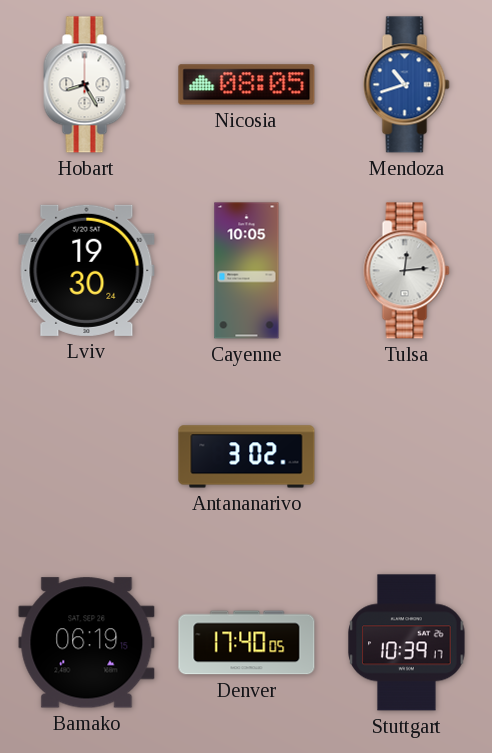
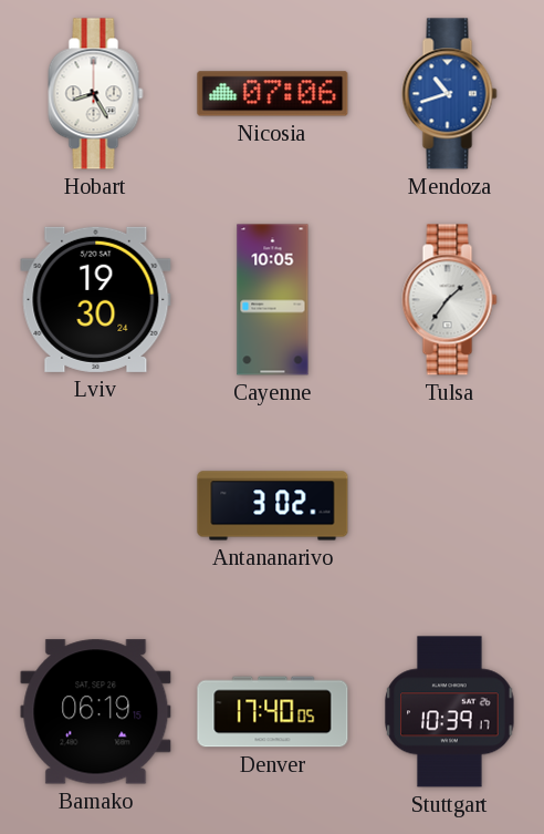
Nicosia: 08:05 -> 07:06
Tulsa: 12:14 -> 1:36
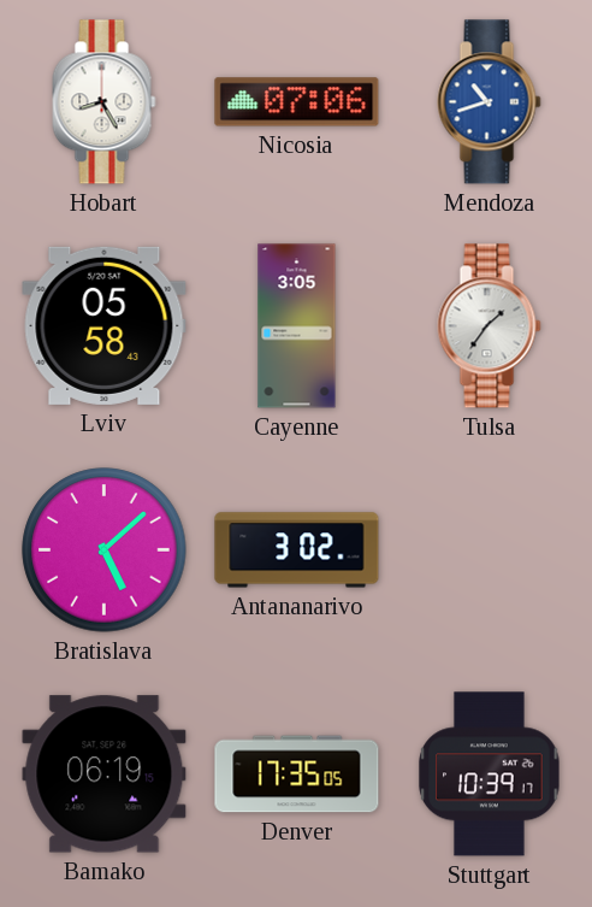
Lviv: 19:30 -> 05:58
Cayenne: 10:05 -> 3:05
Bratislava: none -> 5:08
Denver: 17:40 -> 17:35
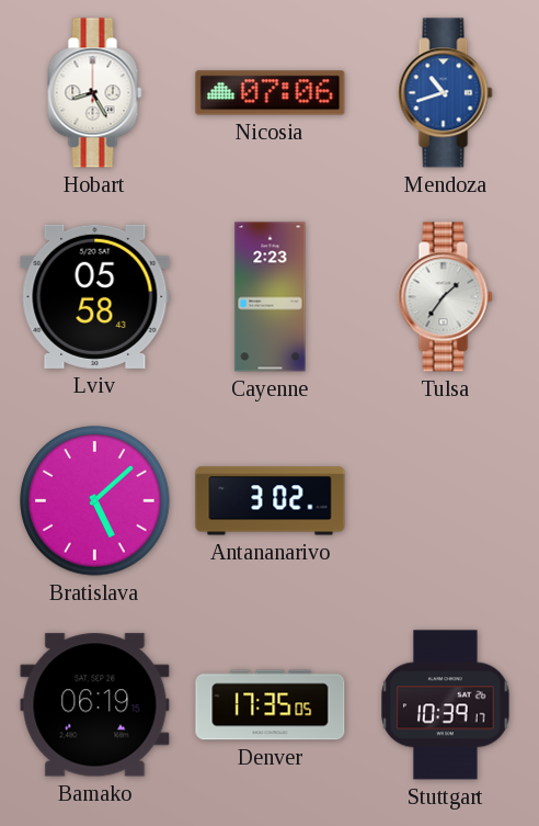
Cayenne: 3:05 -> 2:23
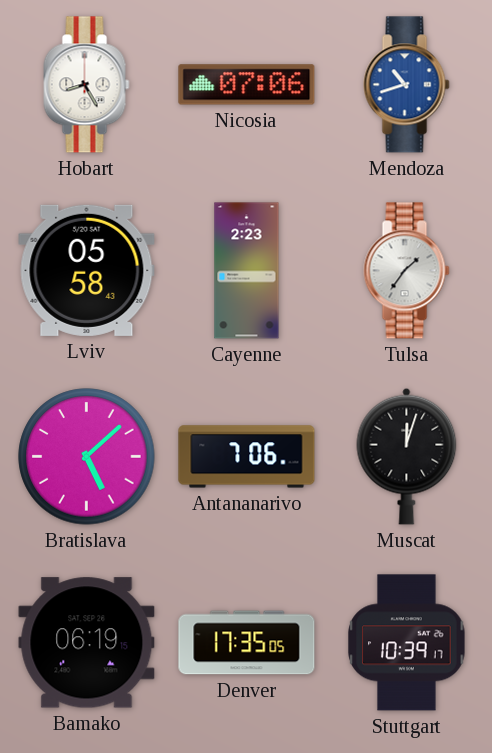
Antananarivo: 3:02 -> 7:06
Muscat: none -> 12:03
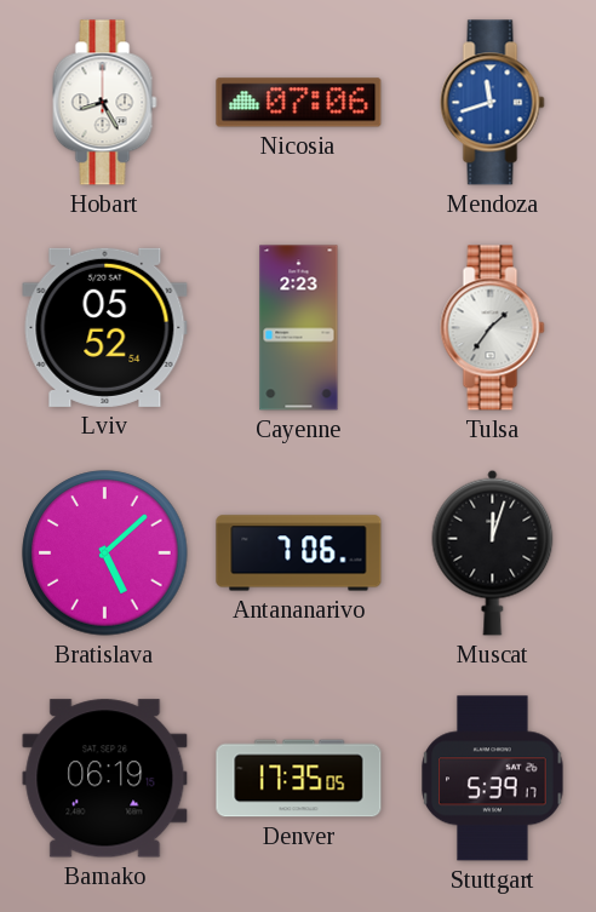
Mendoza: 10:42 -> 11:42
Lviv: 05:58 -> 05:52
Stuttgart: 10:39 -> 5:39
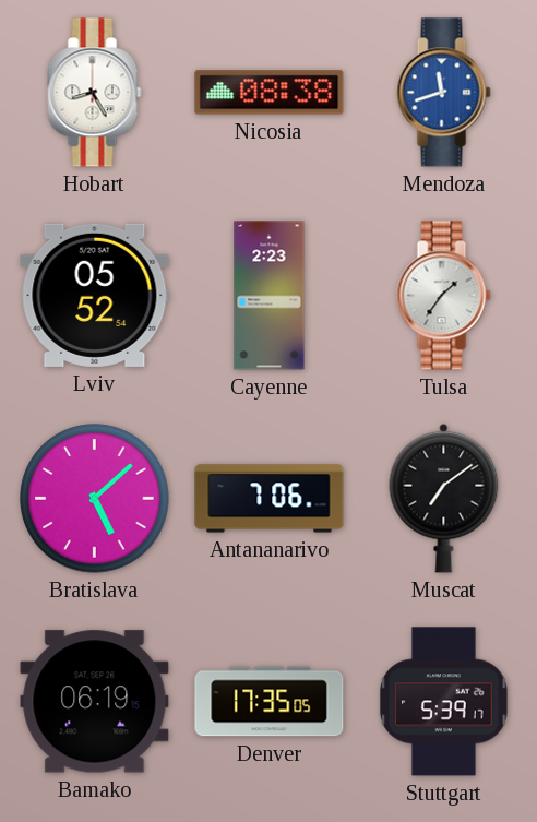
Nicosia: 07:06 -> 08:38
Muscat: 12:03 -> 7:09
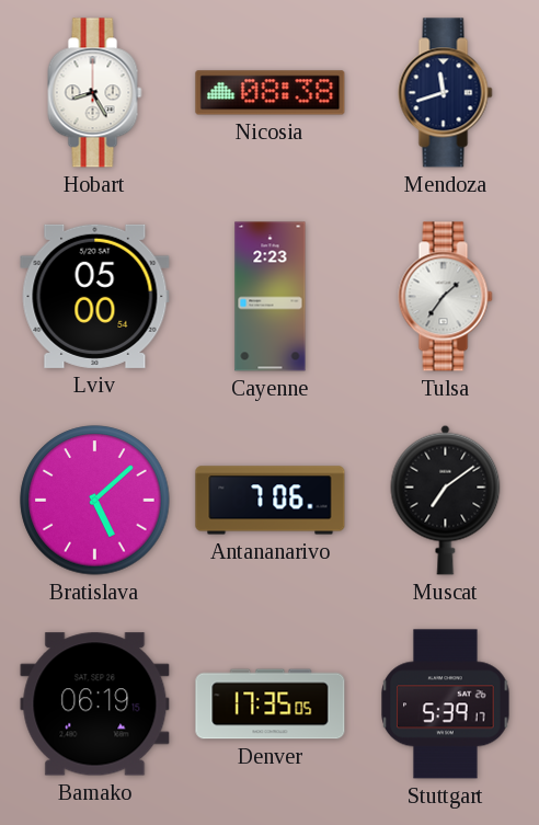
Mendoza dial: blue -> navy
Lviv: 05:52 -> 05:00
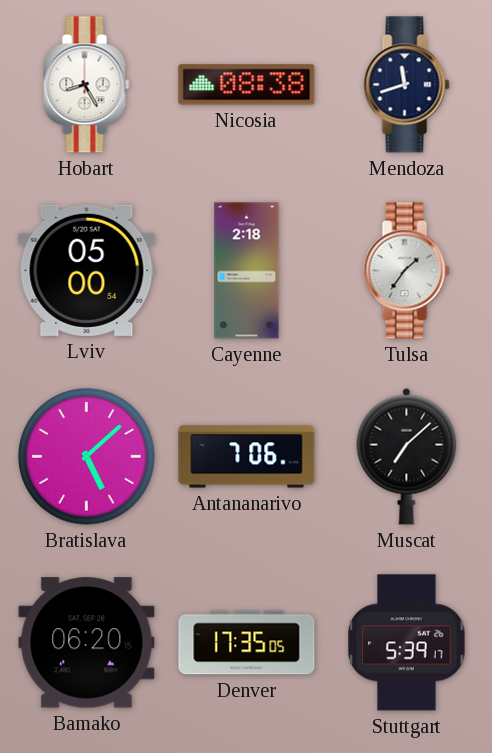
Cayenne: 2:23 -> 2:18
Muscat: 7:09 -> 7:08
Bamako: 06:19 -> 06:20
